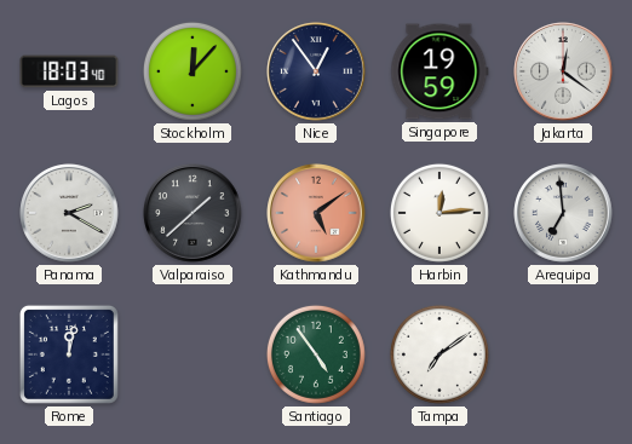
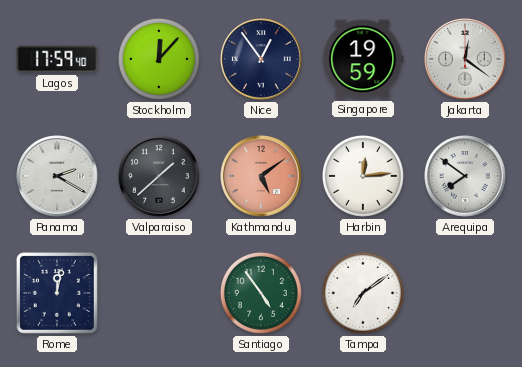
Lagos: 18:03 -> 17:59
Arequipa: 6:59 -> 7:51
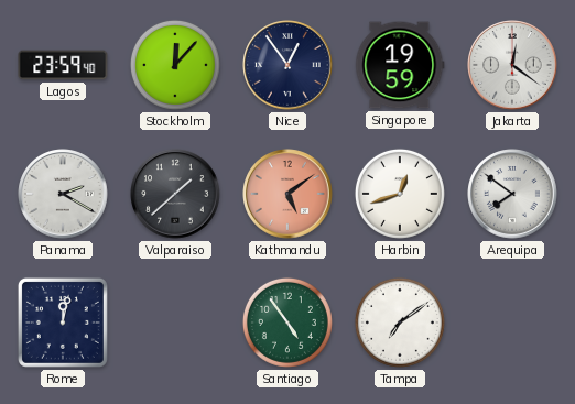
Lagos: 17:59 -> 23:59
Harbin: 12:14 -> 12:42
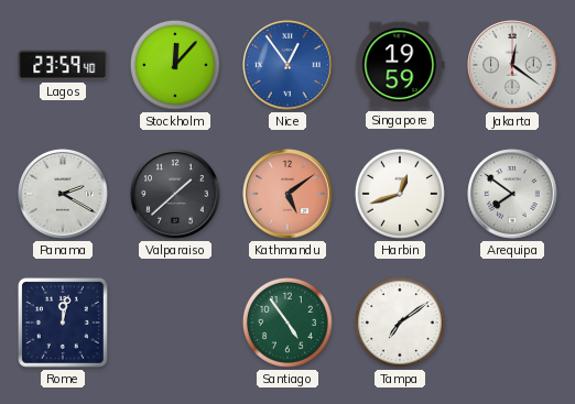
Nice dial: navy -> blue
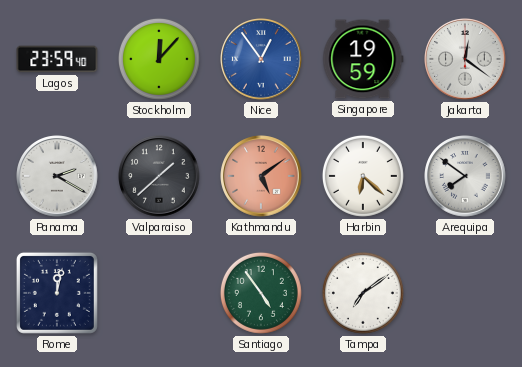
Harbin: 12:42 -> 6:22
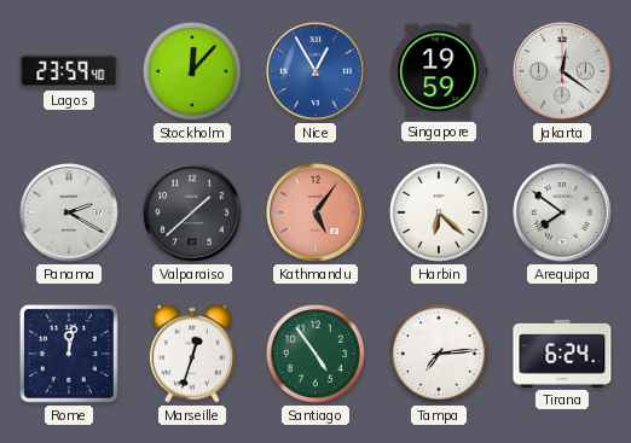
Nice: 12:54 -> 12:55
Kathmandu: 5:09 -> 5:06
Marseille: none -> 12:33
Tampa: 7:09 -> 7:14
Tirana: none -> 6:24
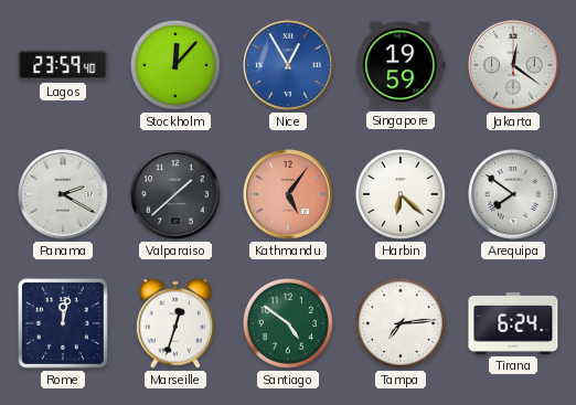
Santiago: 4:54 -> 4:51
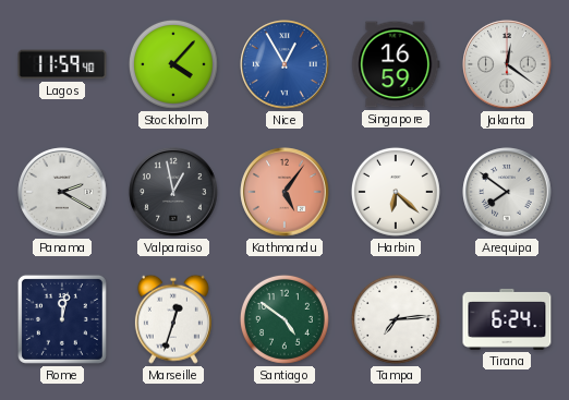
Lagos: 23:59 -> 11:59
Stockholm: 12:07 -> 4:07
Singapore: 19:59 -> 16:59
Valparaiso: 1:38 -> 12:58
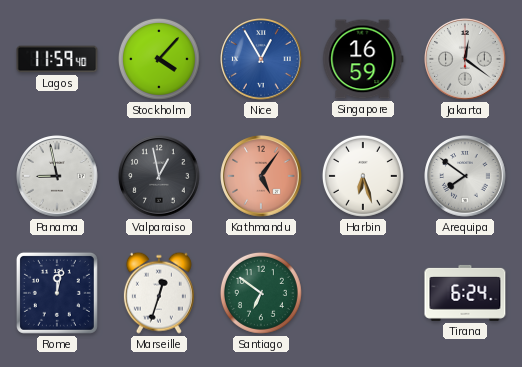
Panama: 2:20 -> 8:58
Harbin: 6:22 -> 6:27
Santiago: 4:51 -> 6:51
Tampa: 7:14 -> none
